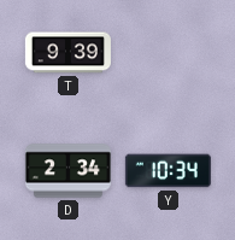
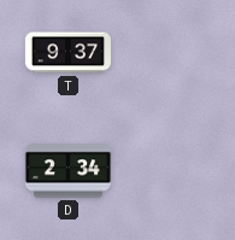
T: 9:39 -> 9:37
Y: 10:34 -> none
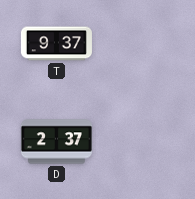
D: 2:34 -> 2:37
